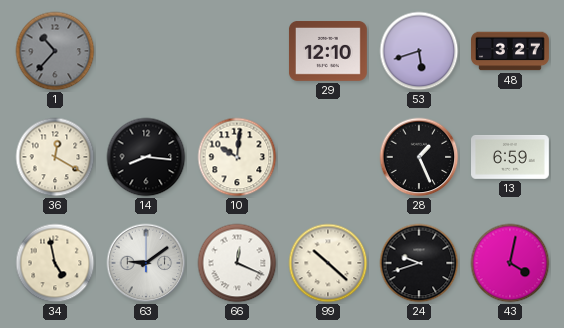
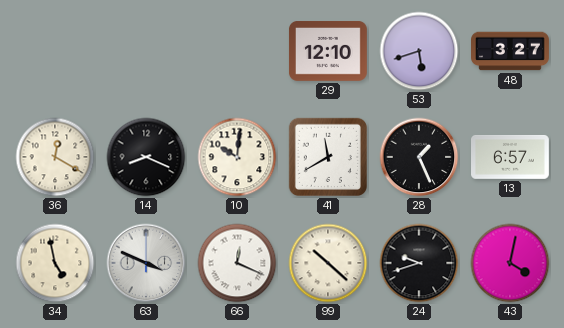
1: 10:37 -> none
14: 8:16 -> 8:19
41: none -> 11:40
13: 6:59 -> 6:57
63: 9:09 -> 3:49
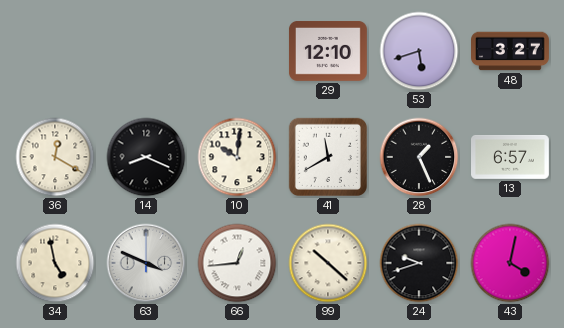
66: 12:19 -> 12:44
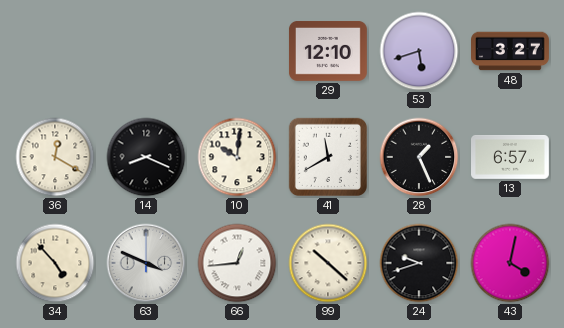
34: 4:58 -> 4:53
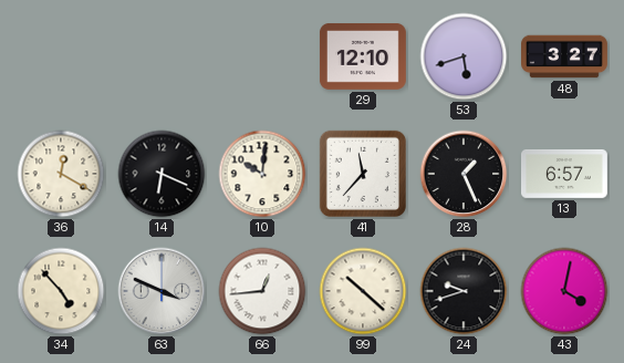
14: 8:19 -> 6:19
41: 11:40 -> 11:37
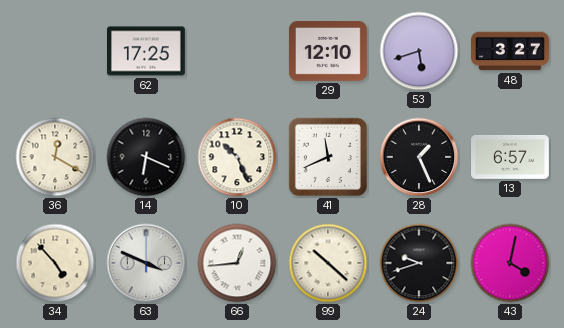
62: none -> 17:25
10: 10:01 -> 10:26
41: 11:37 -> 11:41
